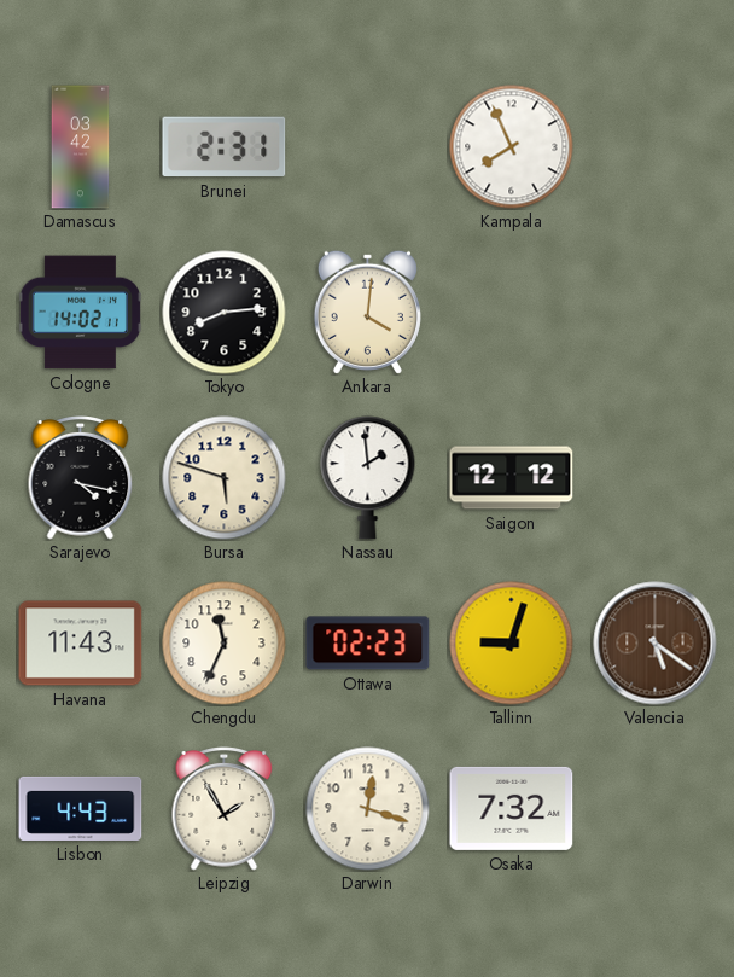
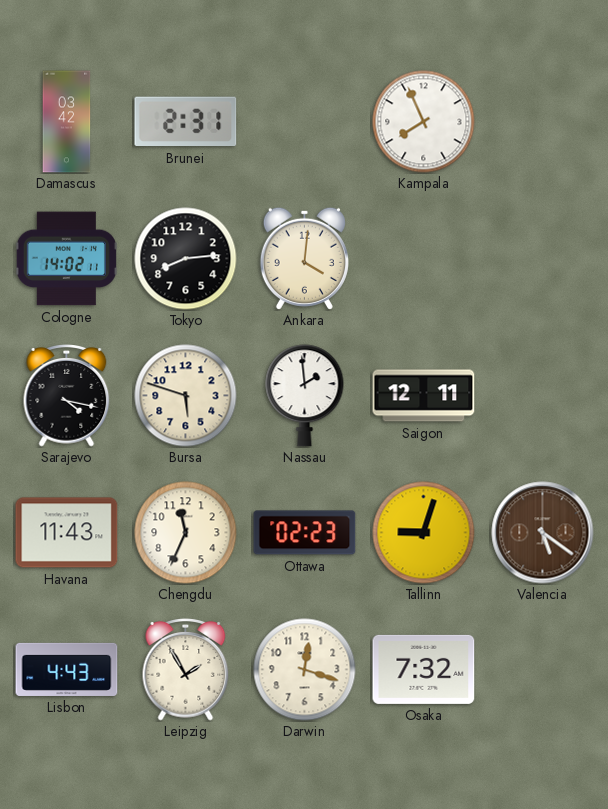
Saigon: 12:12 -> 12:11
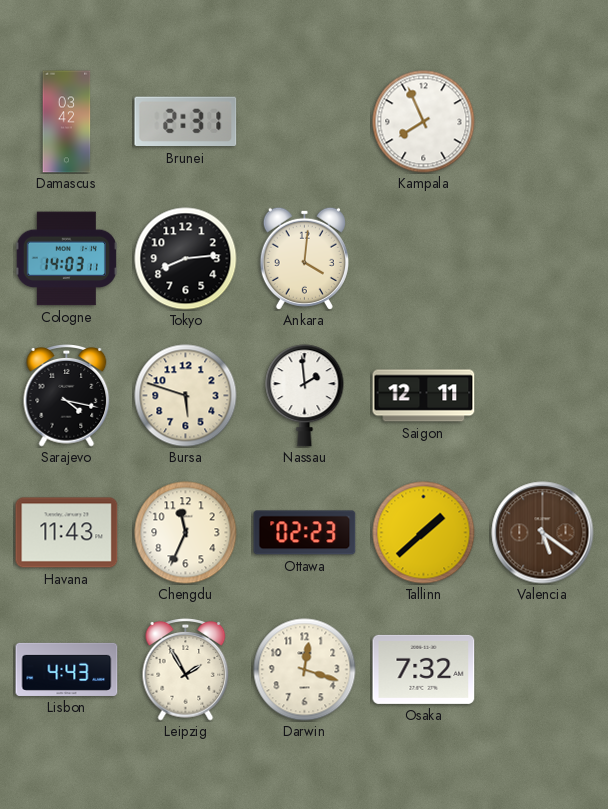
Cologne: 14:02 -> 14:03
Tallinn: 9:03 -> 1:38
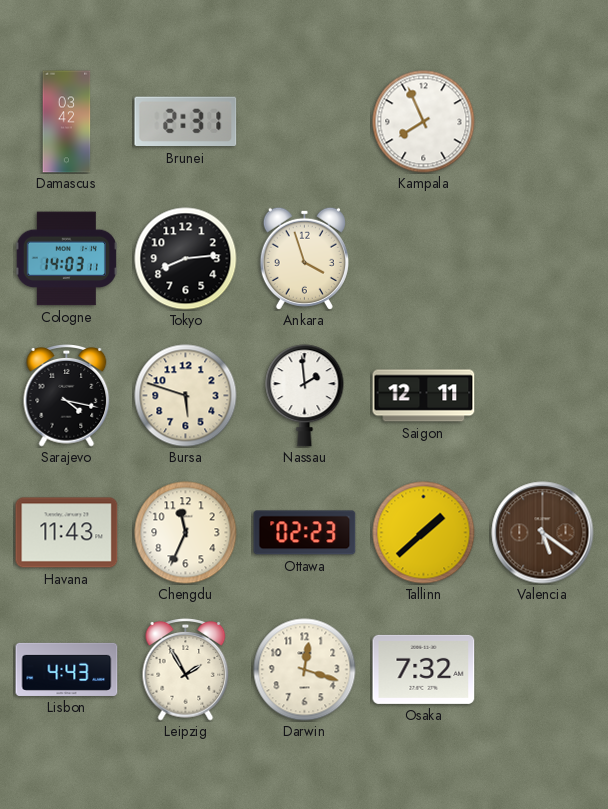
Ankara: 4:01 -> 3:57
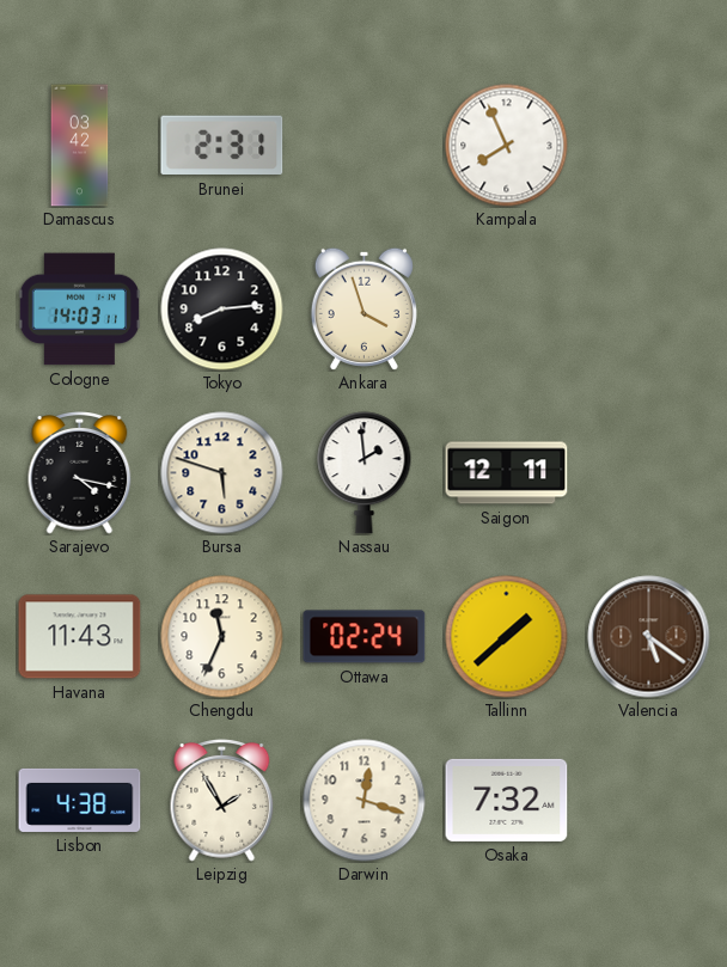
Ottawa: 02:23 -> 02:24
Lisbon: 4:43 -> 4:38
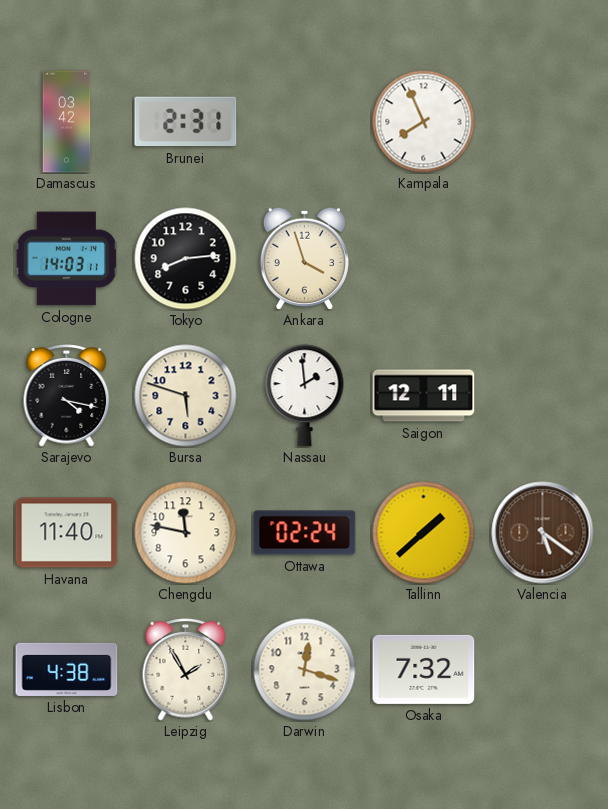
Havana: 11:43 -> 11:40
Chengdu: 11:34 -> 11:47
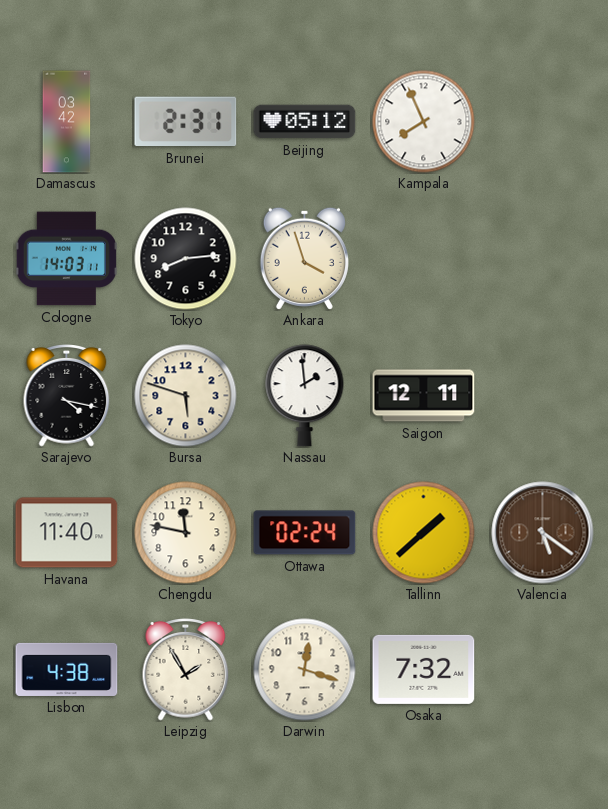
Beijing: none -> 05:12
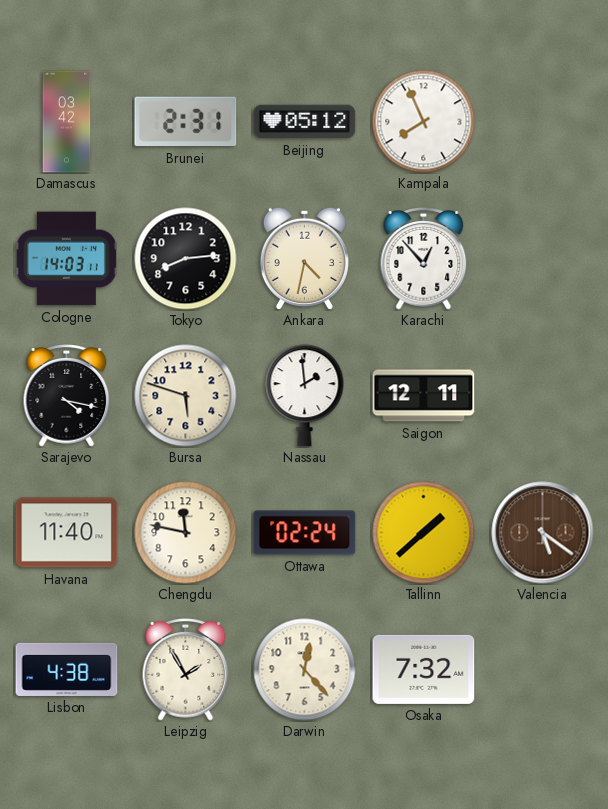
Ankara: 3:57 -> 4:32
Karachi: none -> 12:53
Darwin: 12:18 -> 12:23
